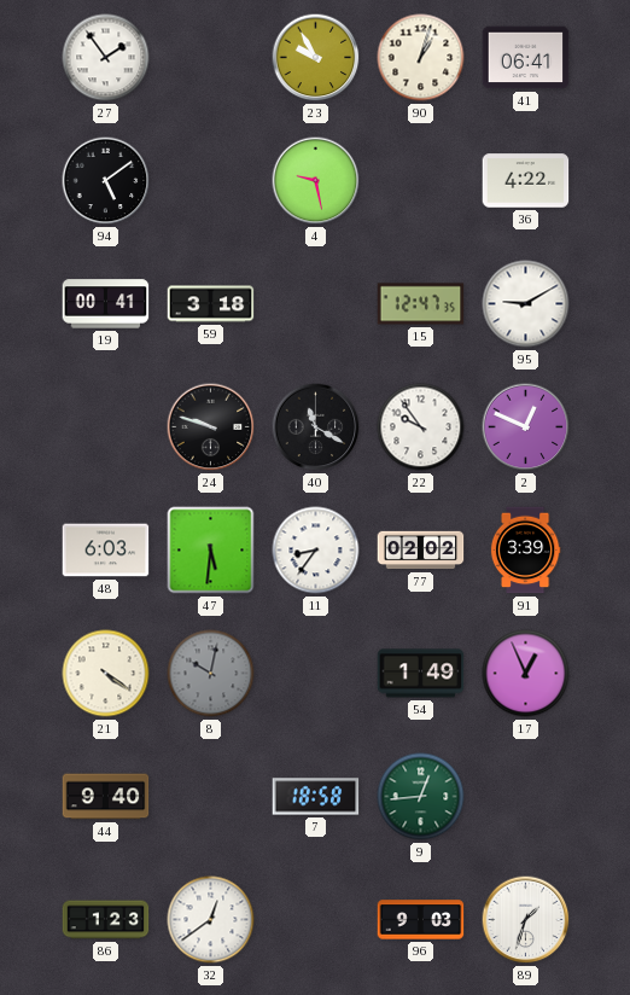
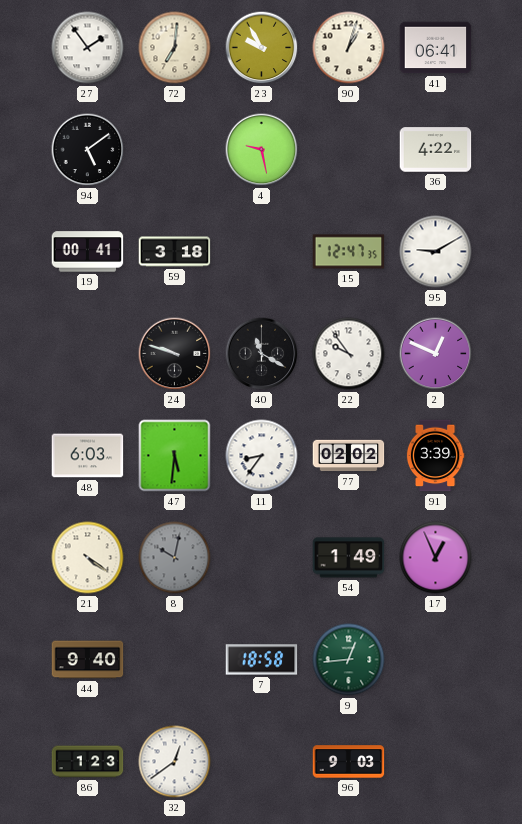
72: none -> 7:01
89: 1:33 -> none
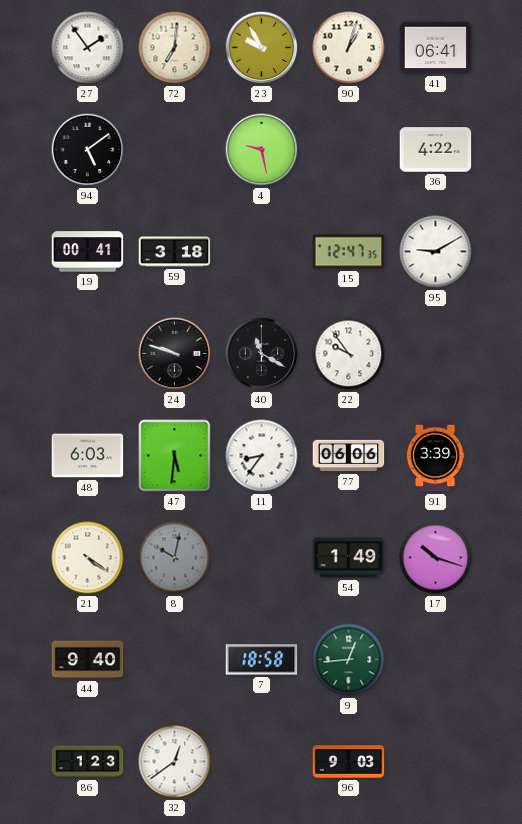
2: 12:49 -> none
77: 02:02 -> 06:06
17: 12:56 -> 10:18
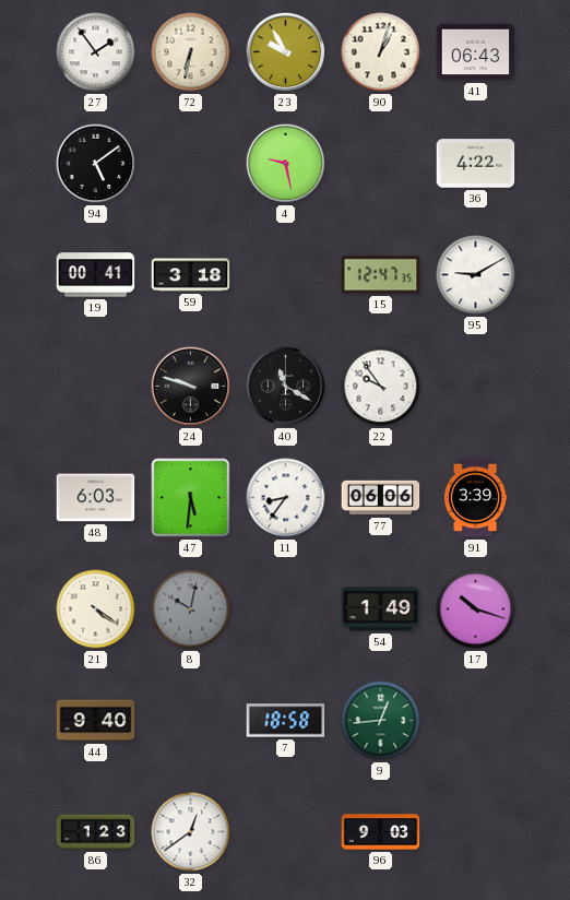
72: 7:01 -> 6:32
41: 06:41 -> 06:43
